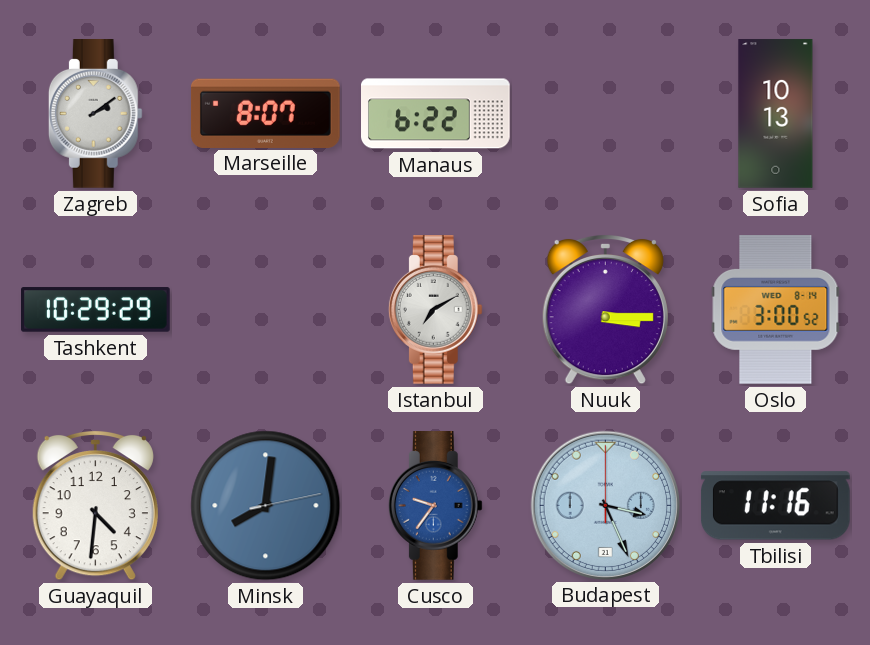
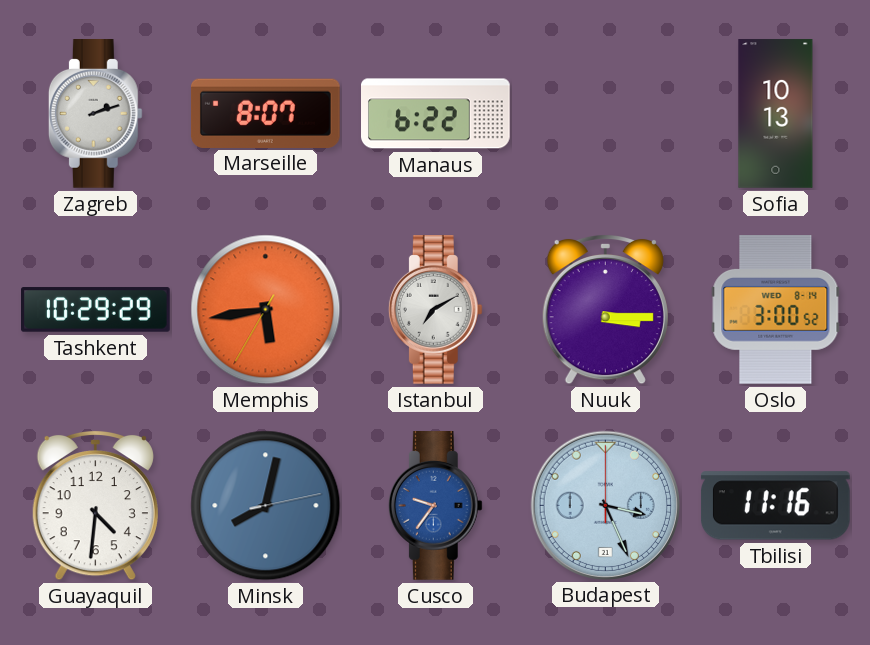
Zagreb: 2:09 -> 2:12
Memphis: none -> 5:43
Minsk: 8:01 -> 8:02
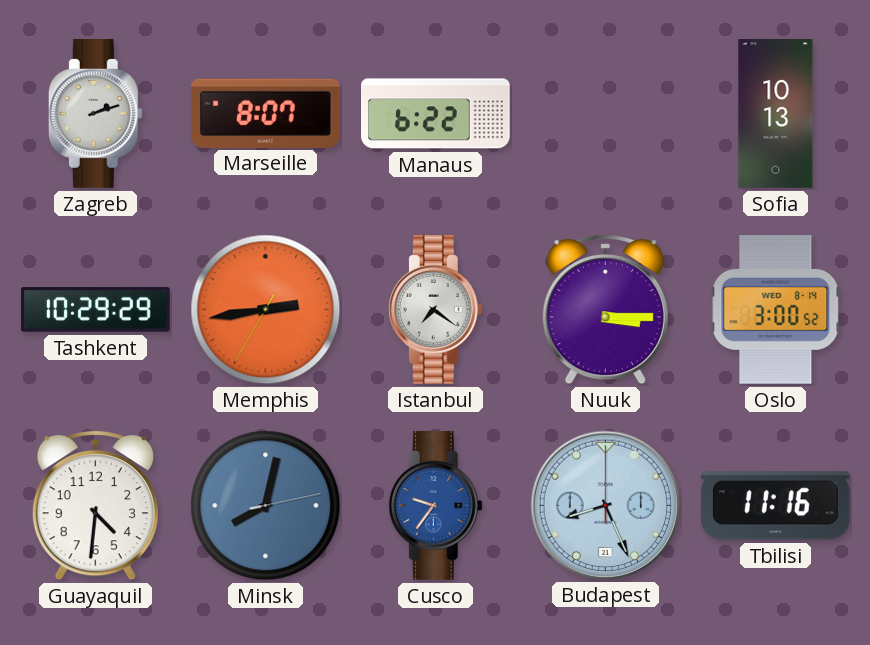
Memphis: 5:43 -> 2:43
Istanbul: 7:10 -> 7:21
Budapest: 3:26 -> 8:26
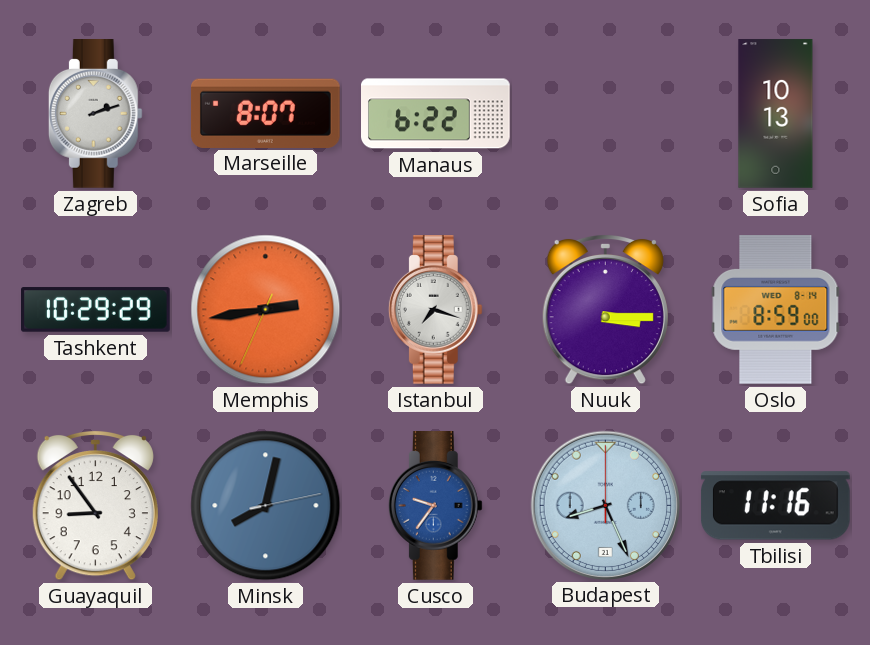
Memphis: 2:43:35 -> 2:43:34
Istanbul: 7:21 -> 7:18
Oslo: 3:00 -> 8:59
Guayaquil: 4:31 -> 8:54
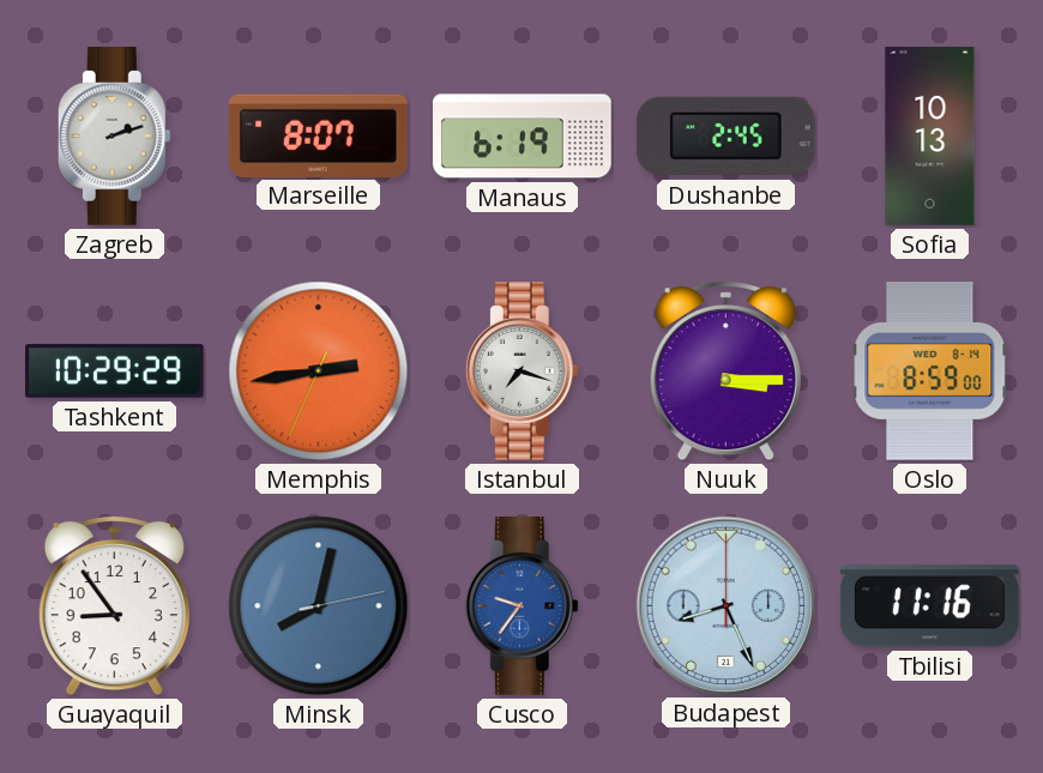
Manaus: 6:22 -> 6:19
Dushanbe: none -> 2:45
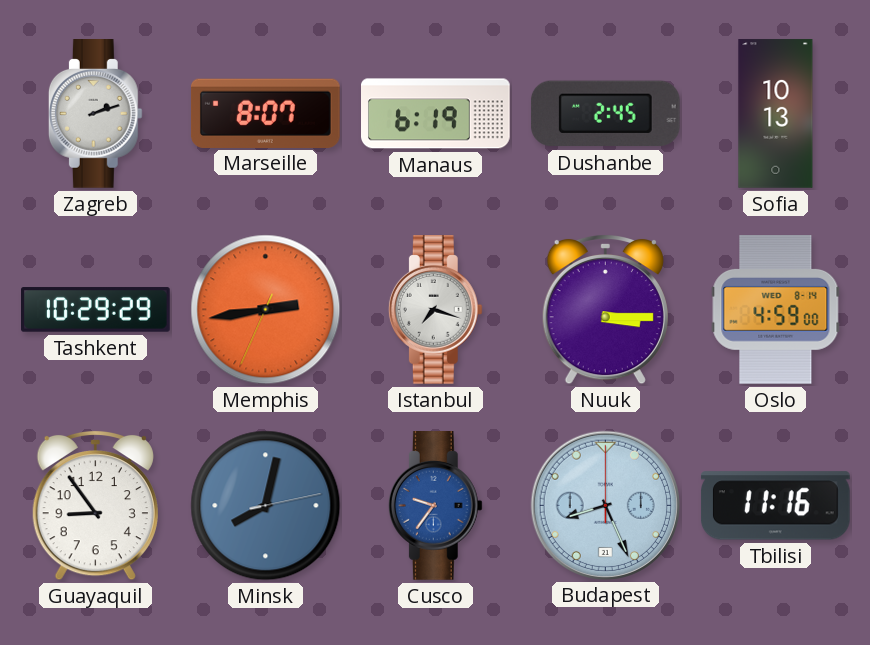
Oslo: 8:59 -> 4:59
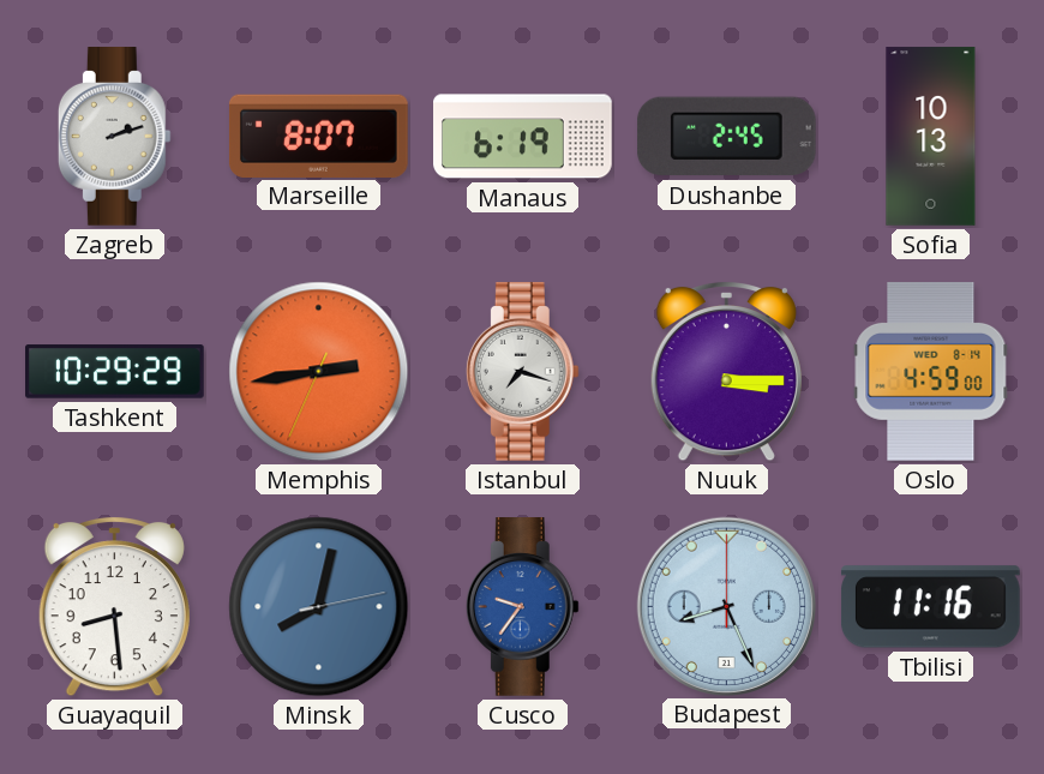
Guayaquil: 8:54 -> 8:29
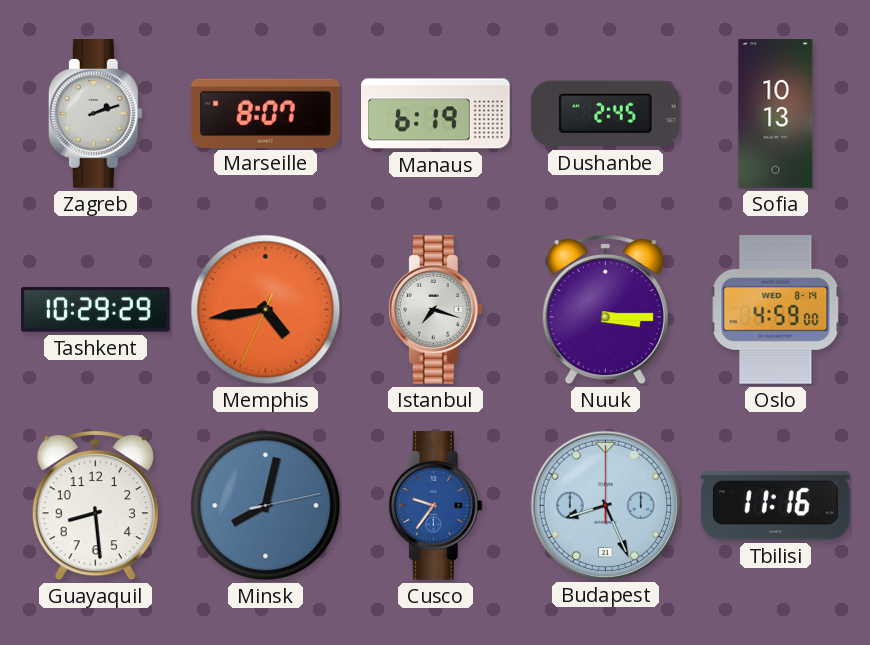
Memphis: 2:43 -> 4:43
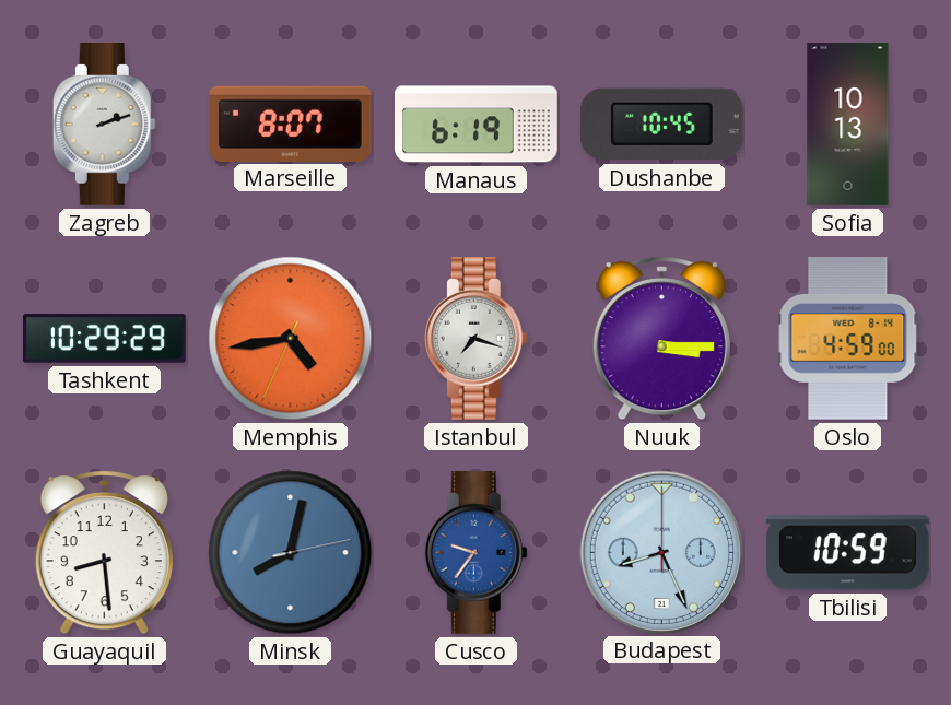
Dushanbe: 2:45 -> 10:45
Tbilisi: 11:16 -> 10:59
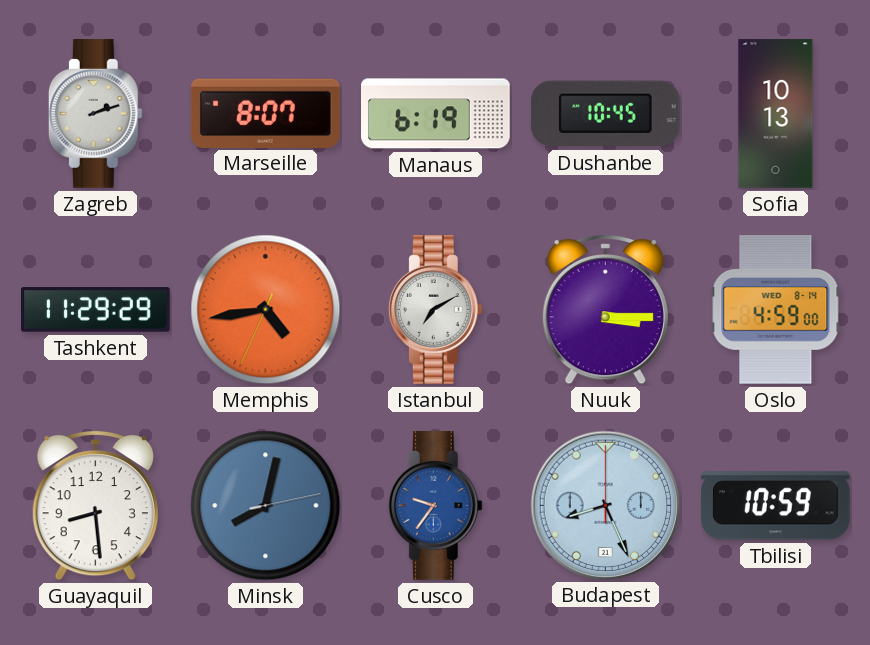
Tashkent: 10:29 -> 11:29
Istanbul: 7:18 -> 7:10
